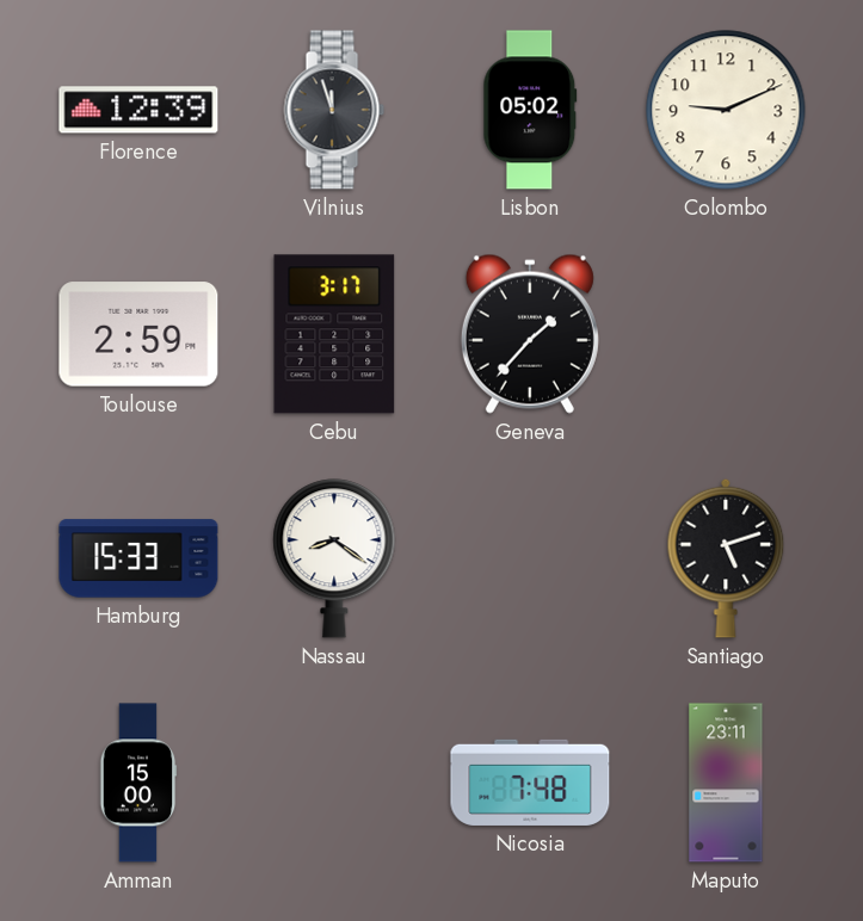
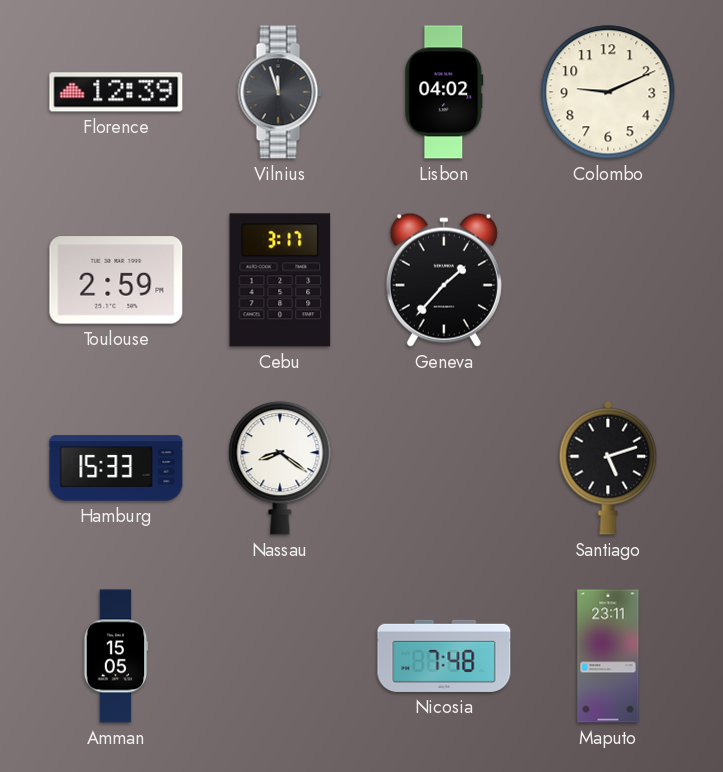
Lisbon: 05:02 -> 04:02
Amman: 15:00 -> 15:05
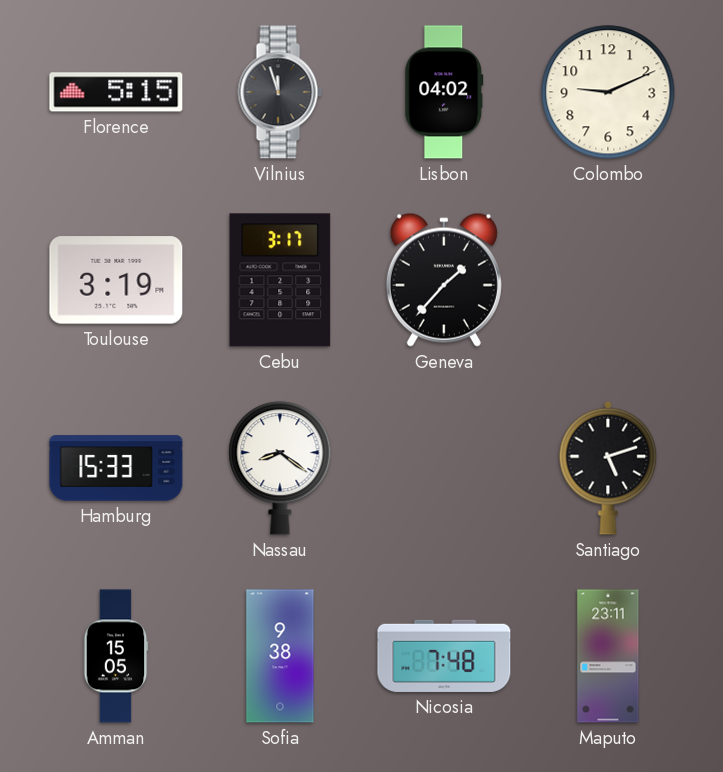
Florence: 12:39 -> 5:15
Toulouse: 2:59 -> 3:19
Sofia: none -> 9:38
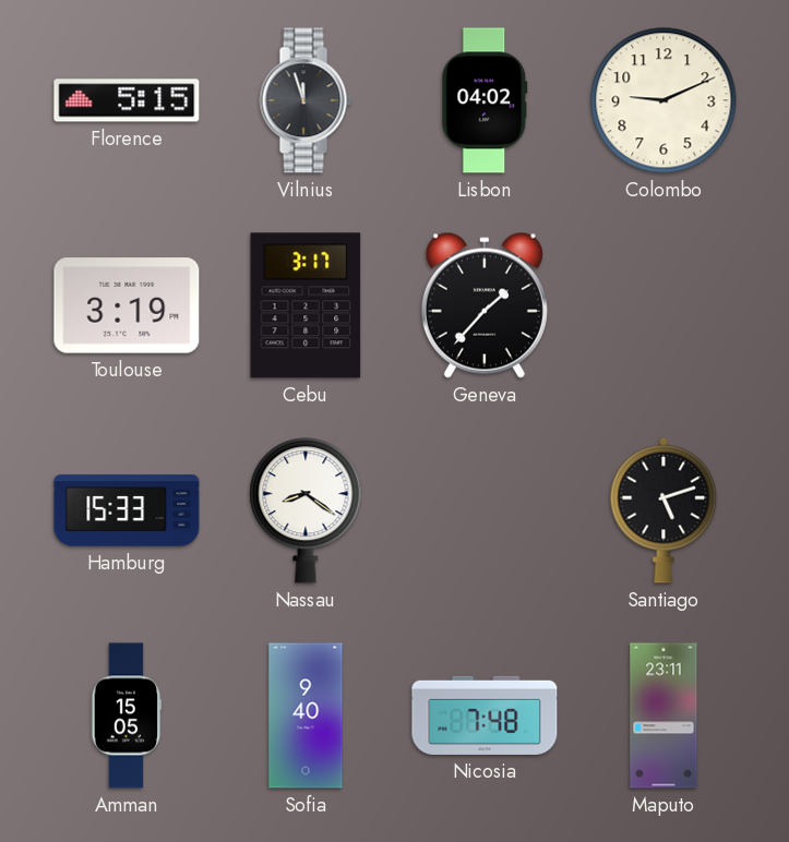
Sofia: 9:38 -> 9:40
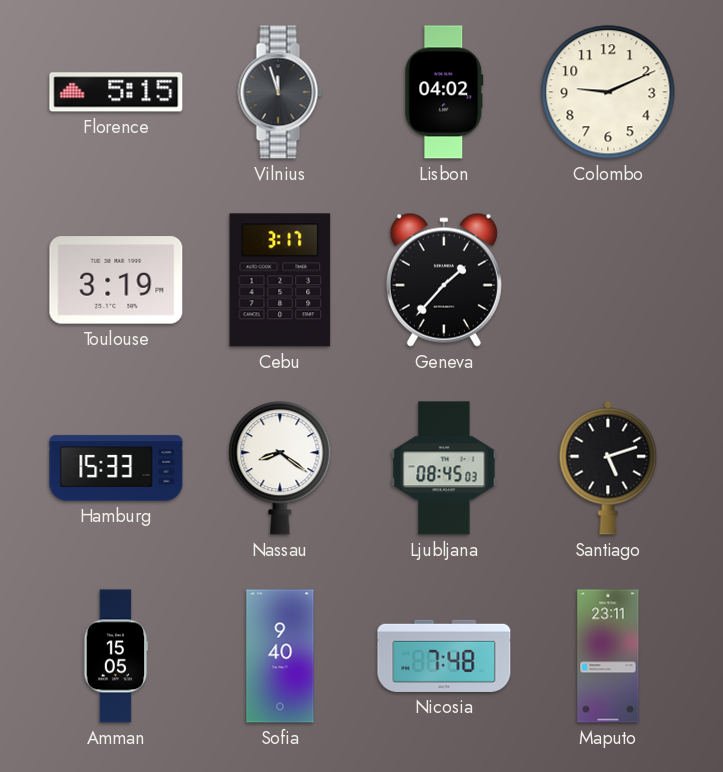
Ljubljana: none -> 08:45
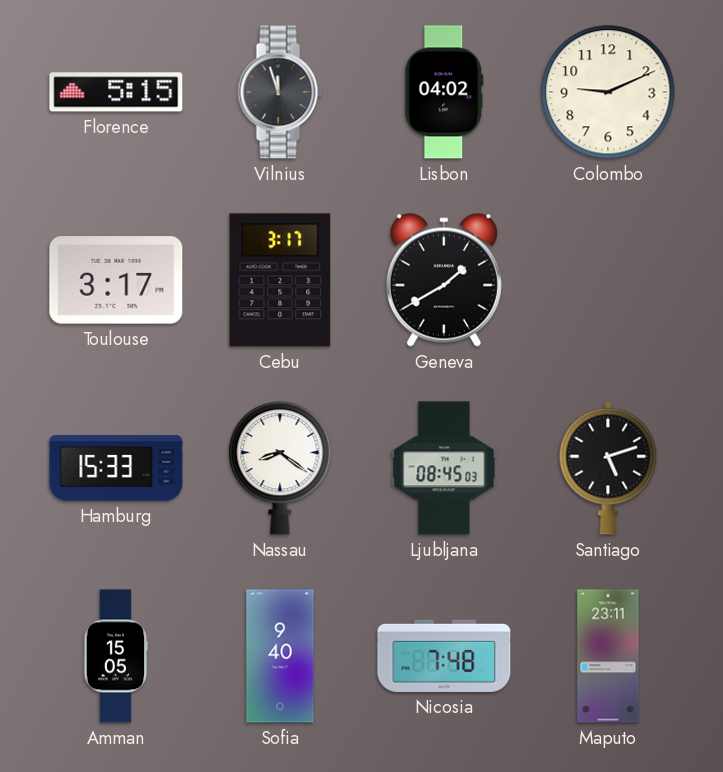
Toulouse: 3:19 -> 3:17
Geneva: 1:37 -> 1:40
